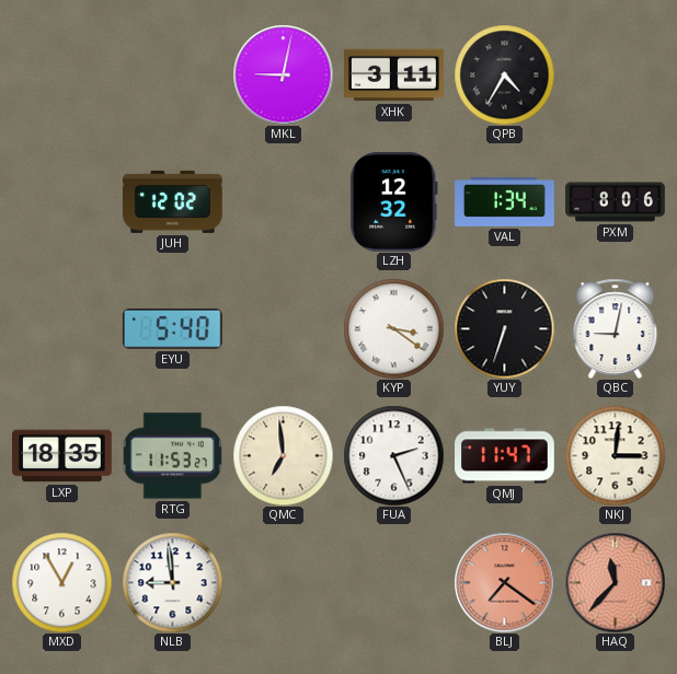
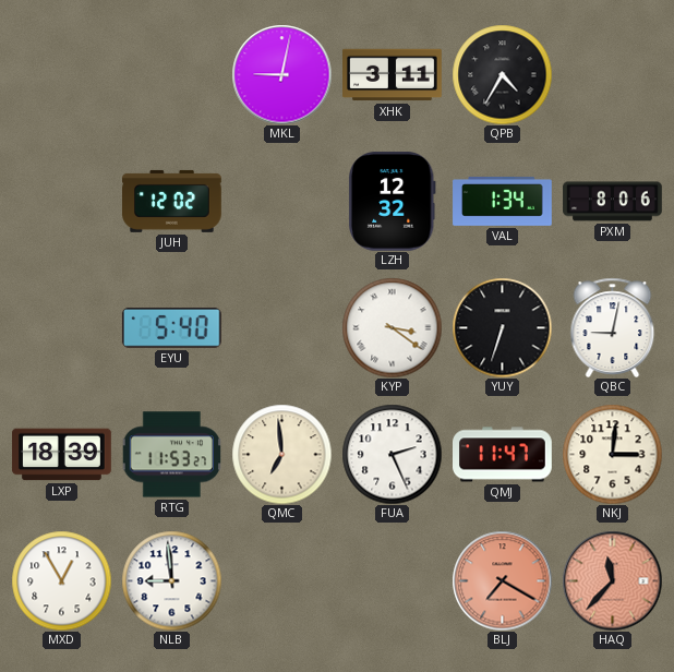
LXP: 18:35 -> 18:39
BLJ: 7:21 -> 7:20
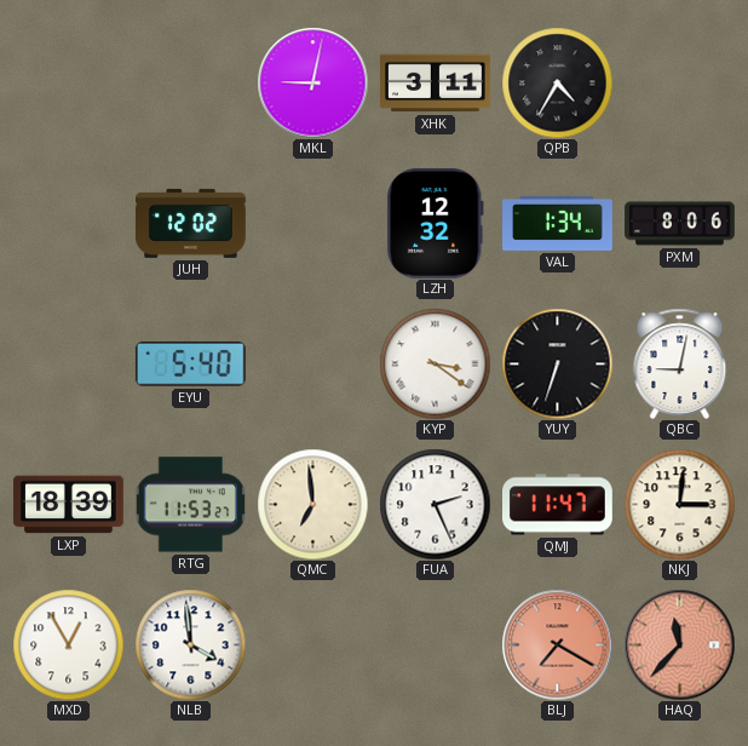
NLB: 8:59 -> 3:59
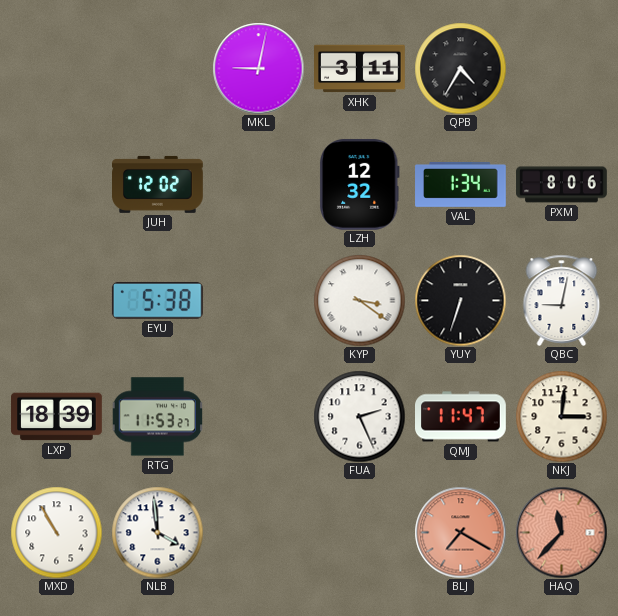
EYU: 5:40 -> 5:38
QMC: 6:59 -> none
MXD: 12:55 -> 10:55
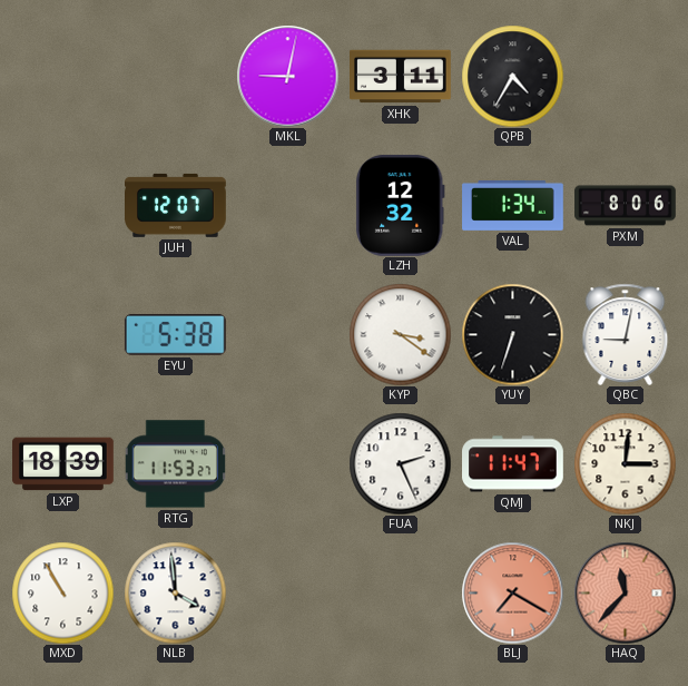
JUH: 12:02 -> 12:07
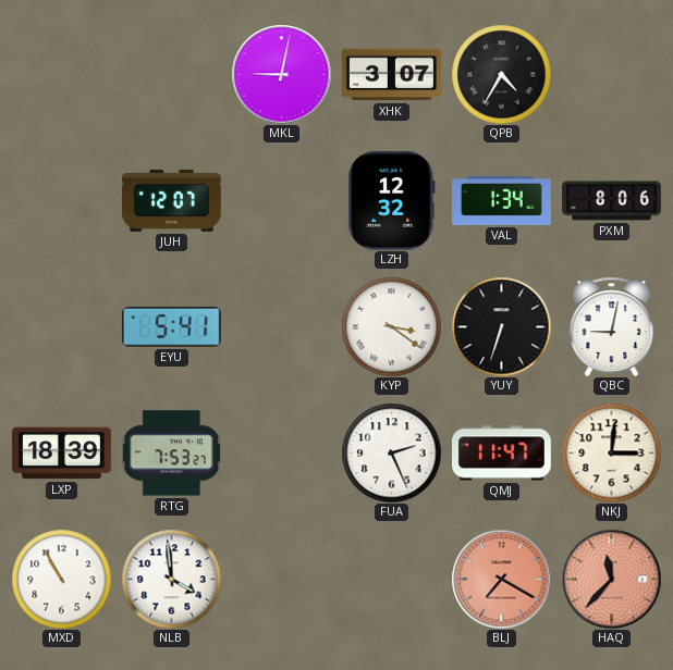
XHK: 3:11 -> 3:07
EYU: 5:38 -> 5:41
RTG: 11:53 -> 7:53
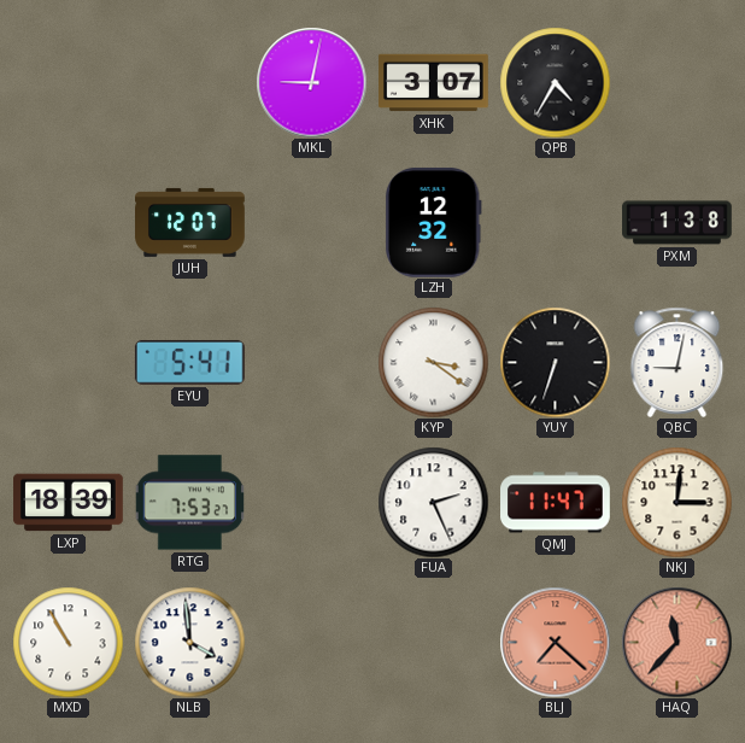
VAL: 1:34 -> none
PXM: 8:06 -> 1:38
BLJ: 7:20 -> 7:22
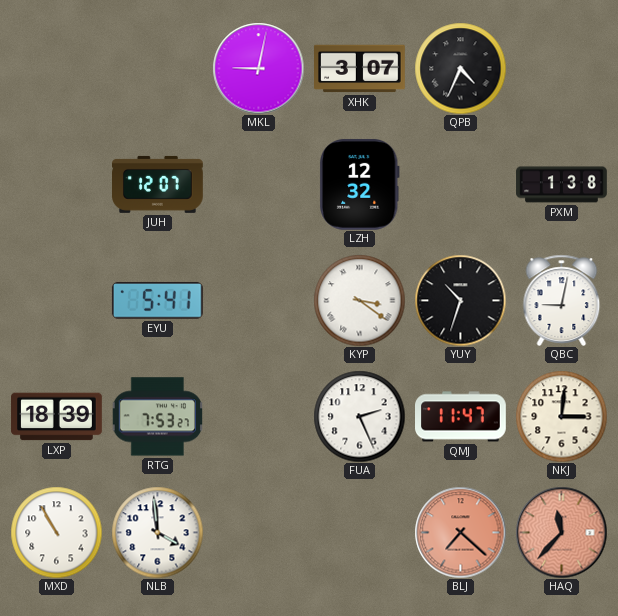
QPB: 4:35 -> 4:34
YUY: 6:33 -> 10:33
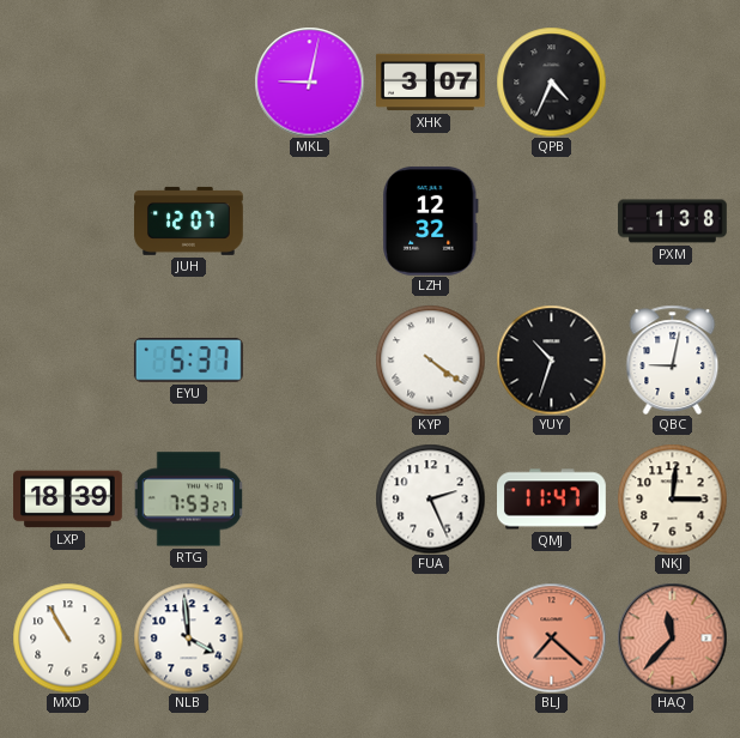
EYU: 5:41 -> 5:37
KYP: 3:21 -> 4:21
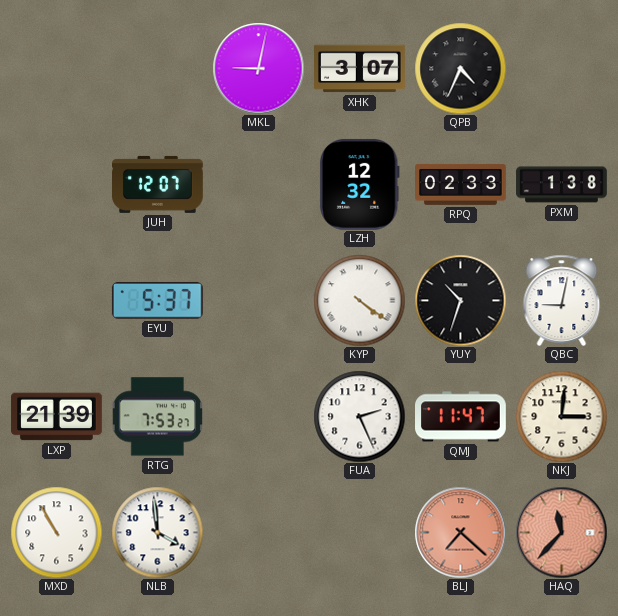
RPQ: none -> 02:33
LXP: 18:39 -> 21:39
